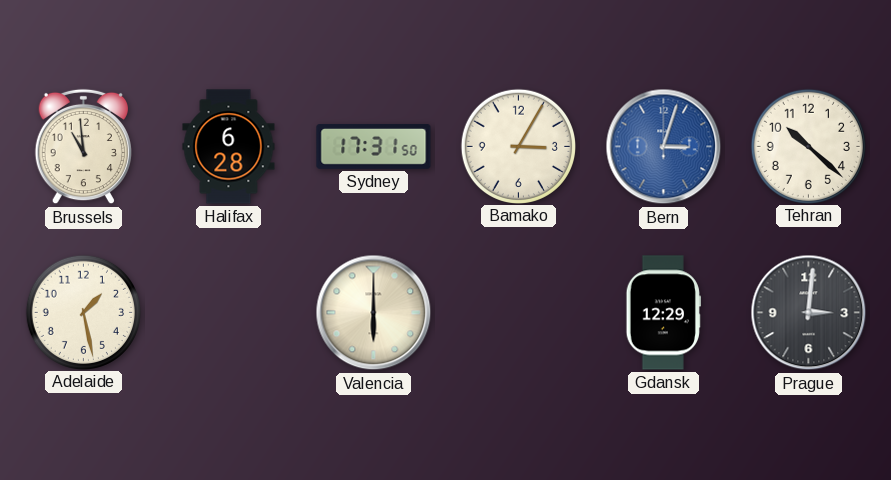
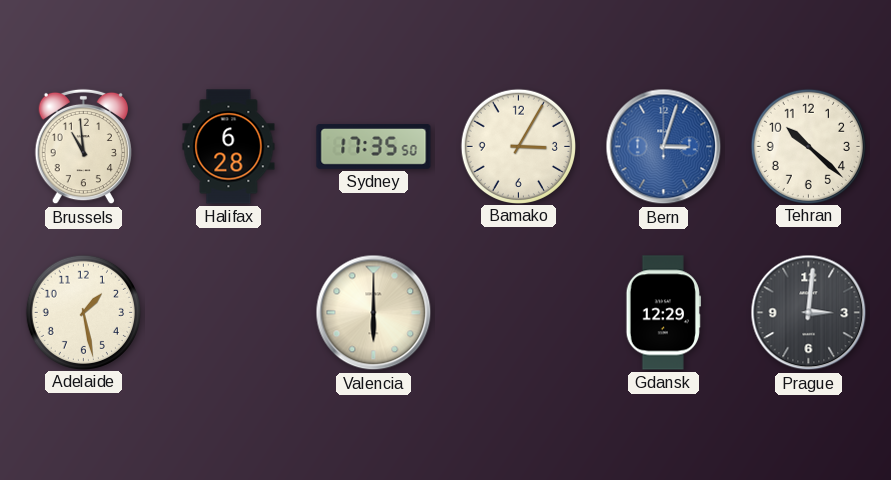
Sydney: 17:31 -> 17:35
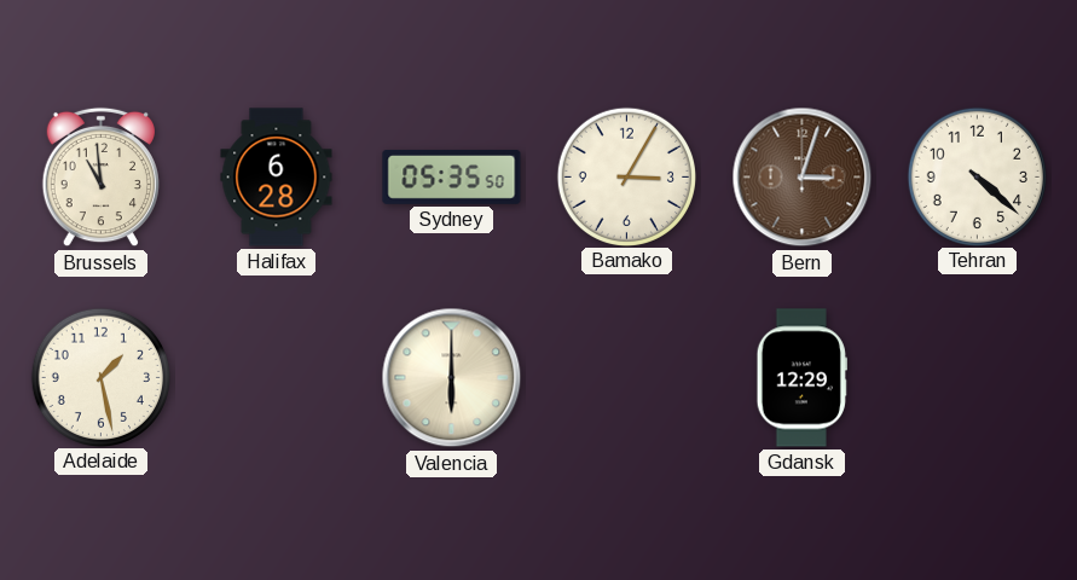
Sydney: 17:35 -> 05:35
Bern dial: blue -> brown
Tehran: 10:22 -> 4:22
Prague: 3:01 -> none
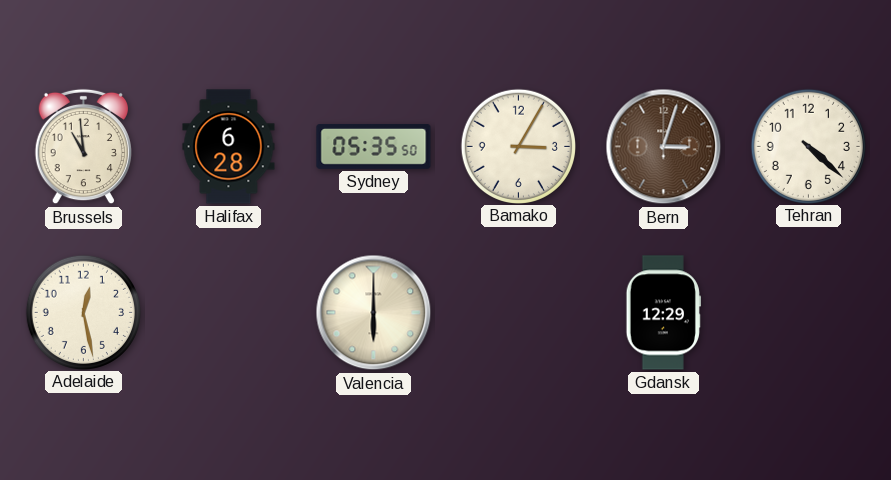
Adelaide: 1:28 -> 12:28
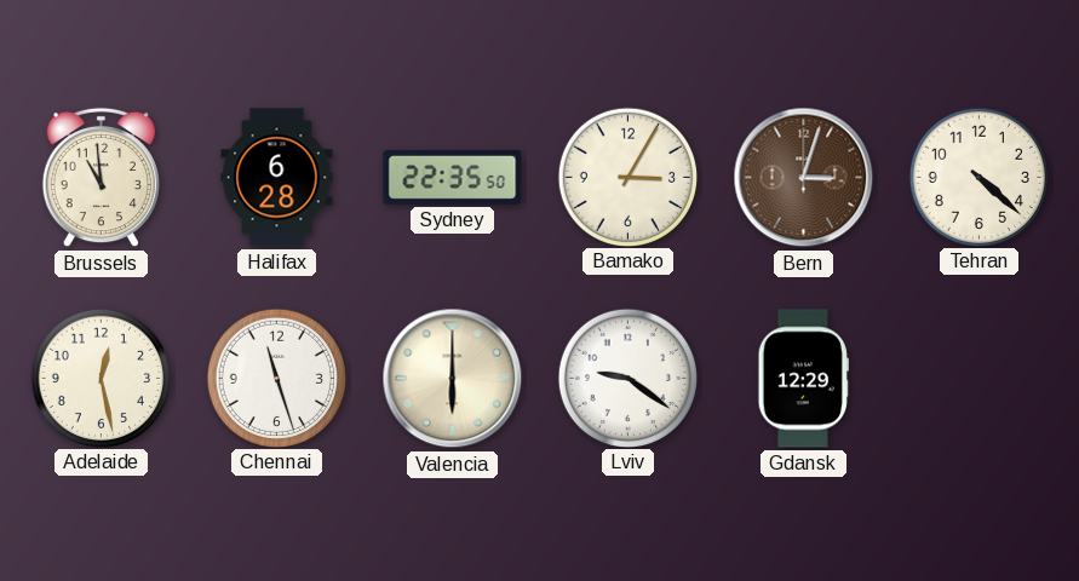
Sydney: 05:35 -> 22:35
Chennai: none -> 11:27
Lviv: none -> 9:21
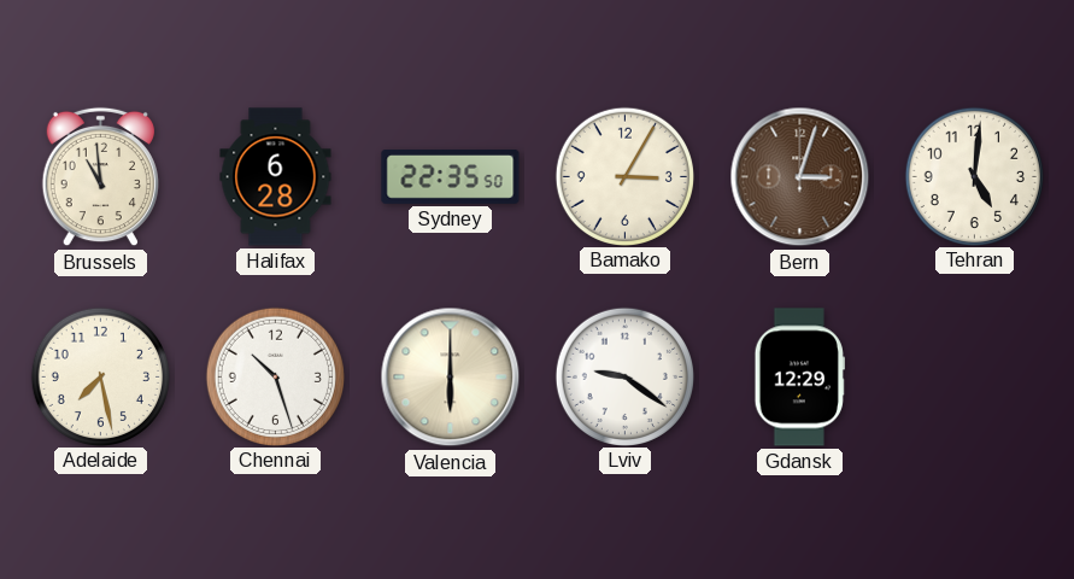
Tehran: 4:22 -> 5:01
Adelaide: 12:28 -> 7:28
Chennai: 11:27 -> 10:27
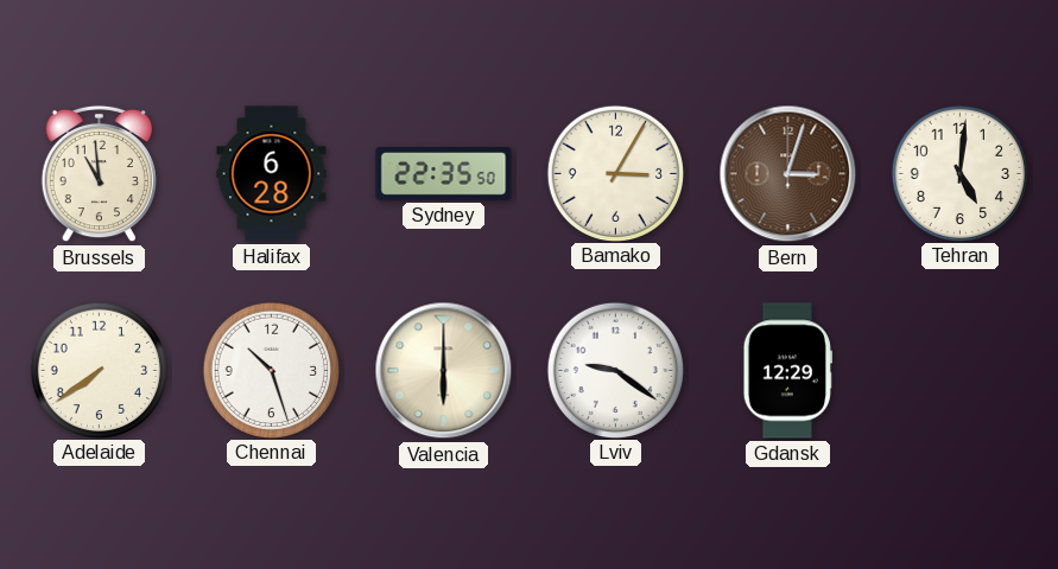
Adelaide: 7:28 -> 7:39
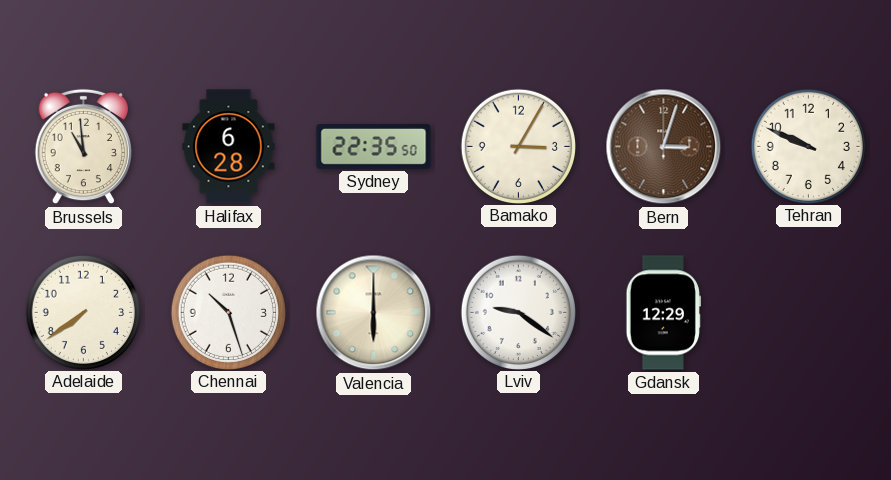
Tehran: 5:01 -> 9:49
